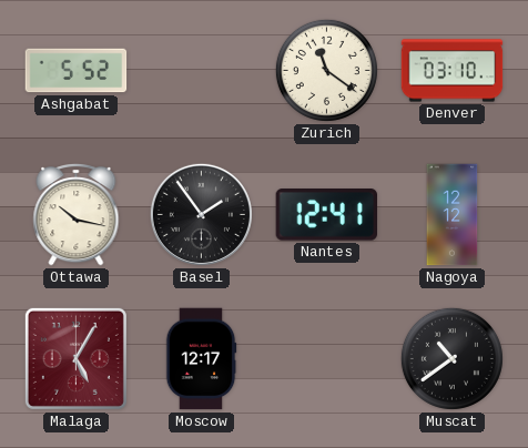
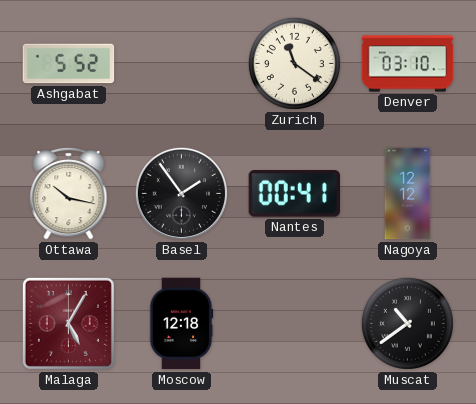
Nantes: 12:41 -> 00:41
Moscow: 12:17 -> 12:18
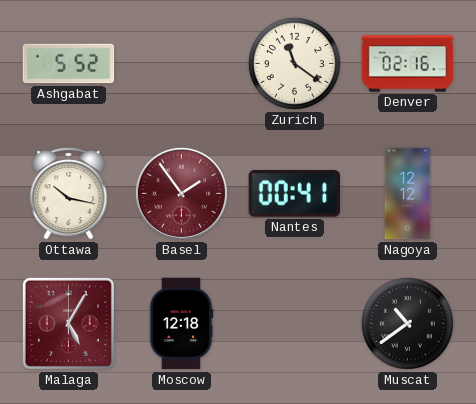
Denver: 03:10 -> 02:16
Basel dial: black -> burgundy
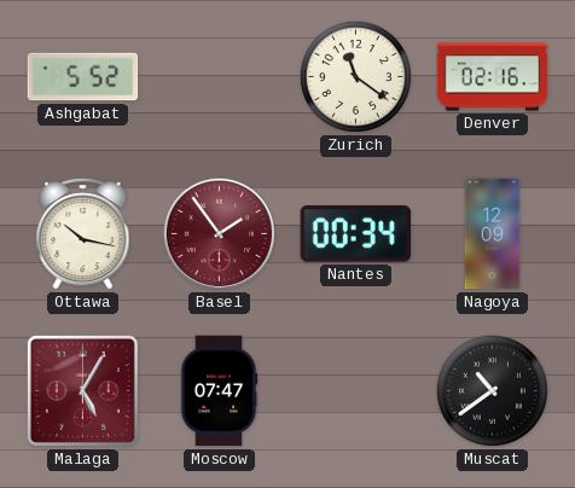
Nantes: 00:41 -> 00:34
Nagoya: 12:12 -> 12:09
Moscow: 12:18 -> 07:47
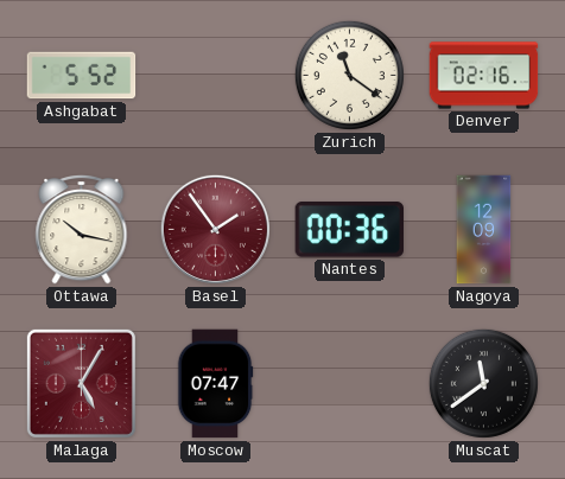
Nantes: 00:34 -> 00:36
Muscat: 10:39 -> 11:39
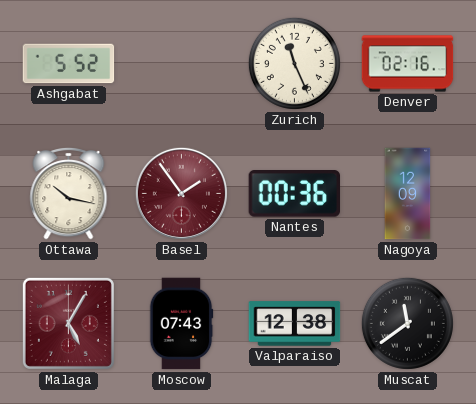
Zurich: 11:21 -> 11:26
Moscow: 07:47 -> 07:43
Valparaiso: none -> 12:38
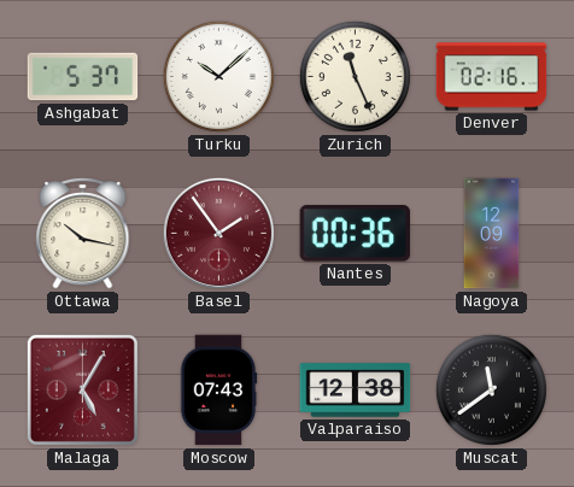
Ashgabat: 5:52 -> 5:37
Turku: none -> 10:08
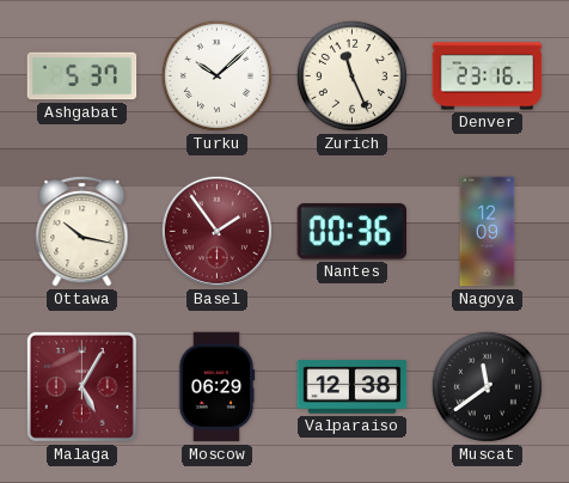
Denver: 02:16 -> 23:16
Moscow: 07:43 -> 06:29
